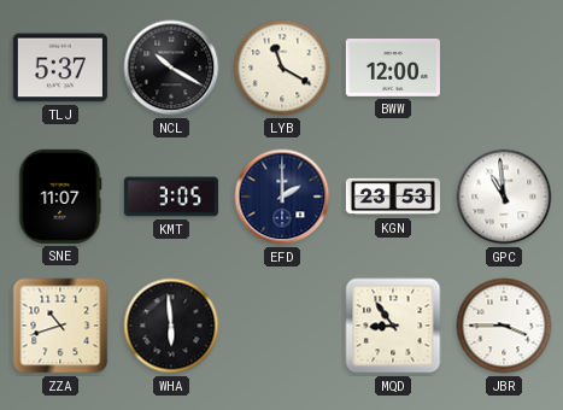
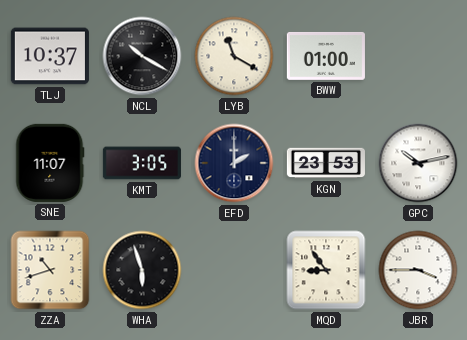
TLJ: 5:37 -> 10:37
BWW: 12:00 -> 01:00
GPC: 10:59 -> 10:13
WHA: 5:59 -> 5:57
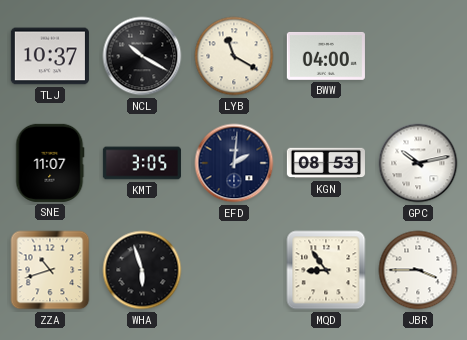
BWW: 01:00 -> 04:00
EFD: 2:00 -> 2:01
KGN: 23:53 -> 08:53
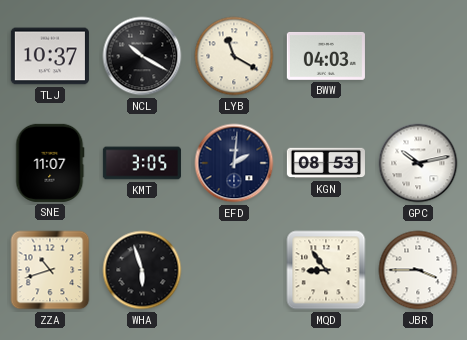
BWW: 04:00 -> 04:03
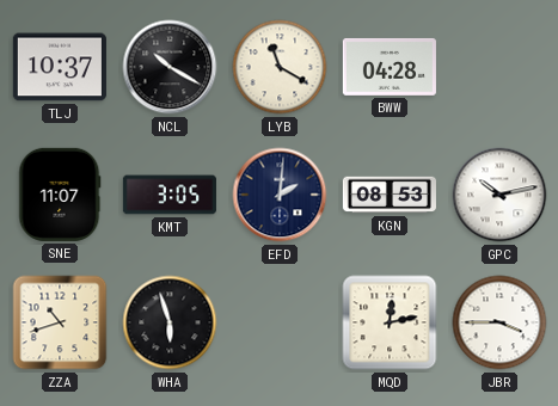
BWW: 04:03 -> 04:28
MQD: 8:54 -> 12:13
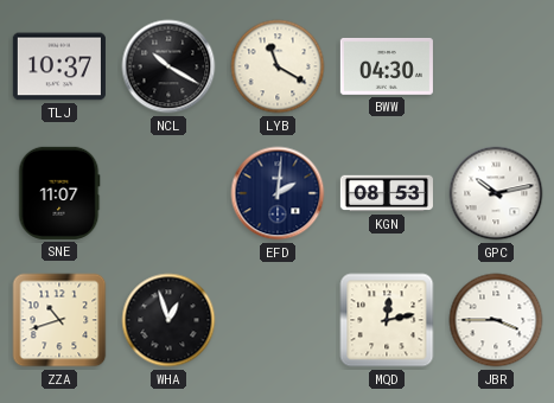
BWW: 04:28 -> 04:30
KMT: 3:05 -> none
WHA: 5:57 -> 12:57
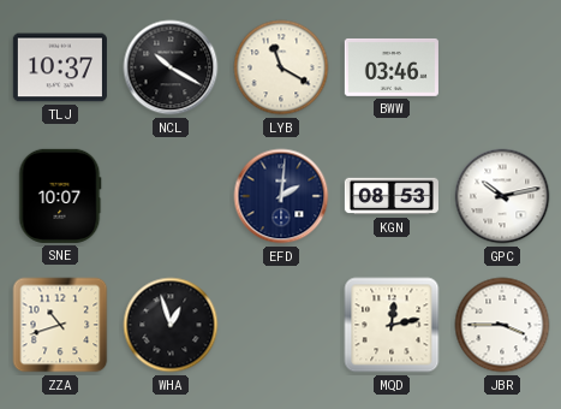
BWW: 04:30 -> 03:46
SNE: 11:07 -> 10:07
